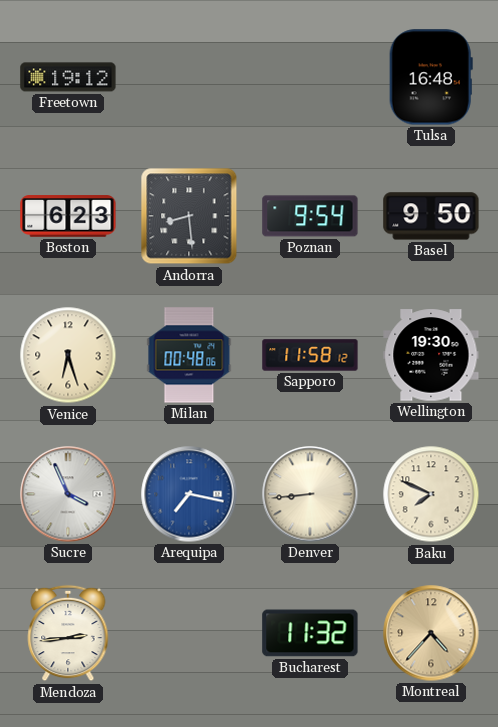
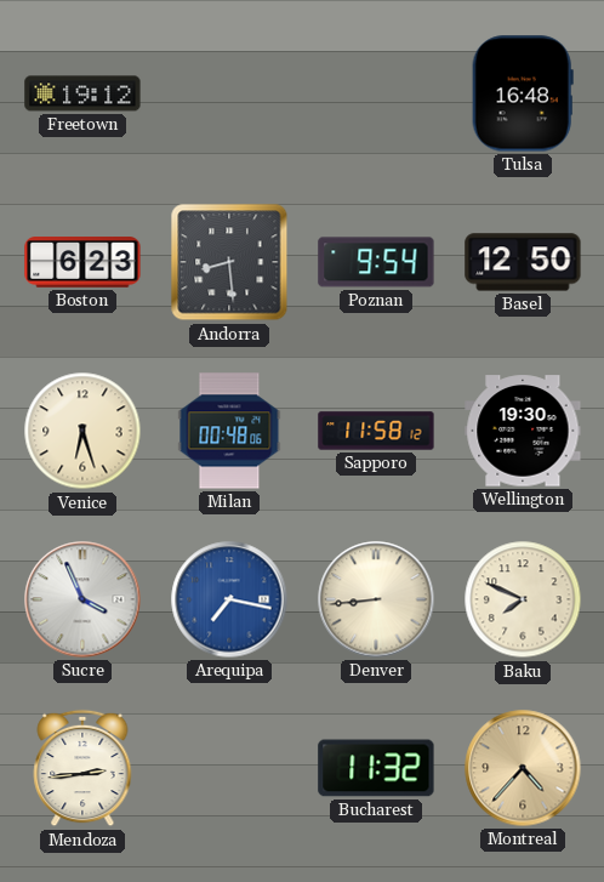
Basel: 9:50 -> 12:50
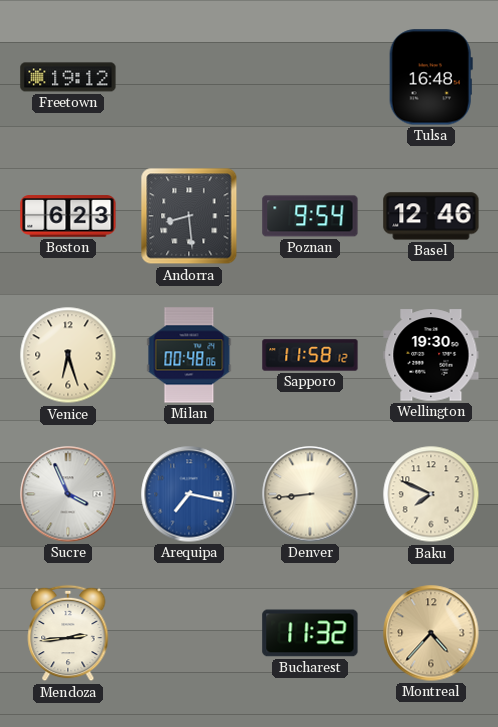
Basel: 12:50 -> 12:46
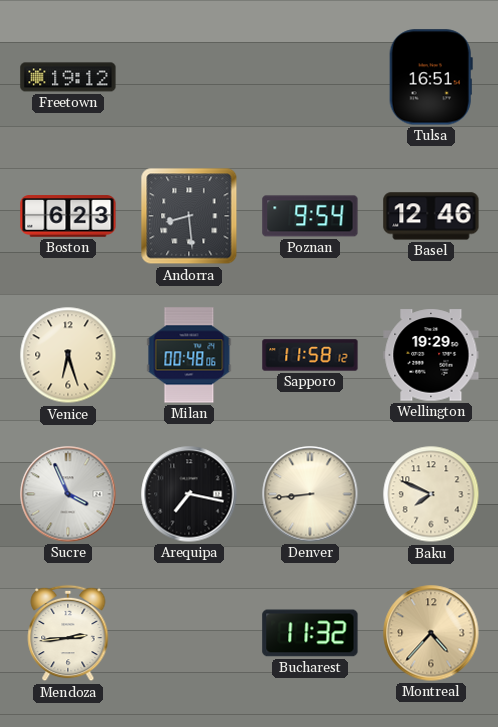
Tulsa: 16:48 -> 16:51
Wellington: 19:30 -> 19:29
Arequipa dial: blue -> black
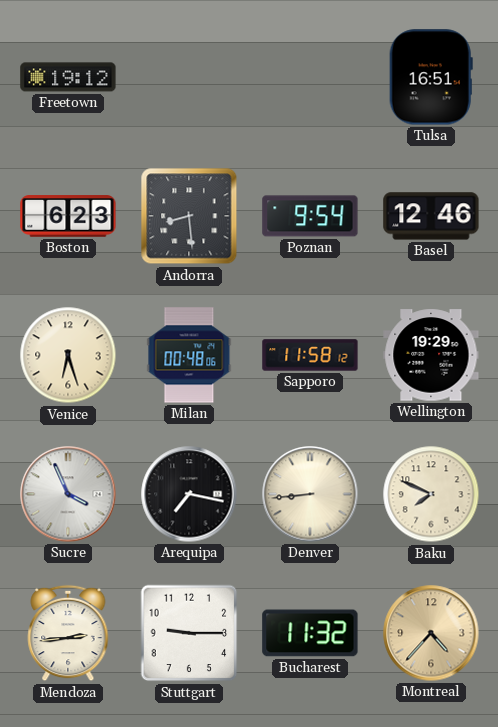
Stuttgart: none -> 9:15
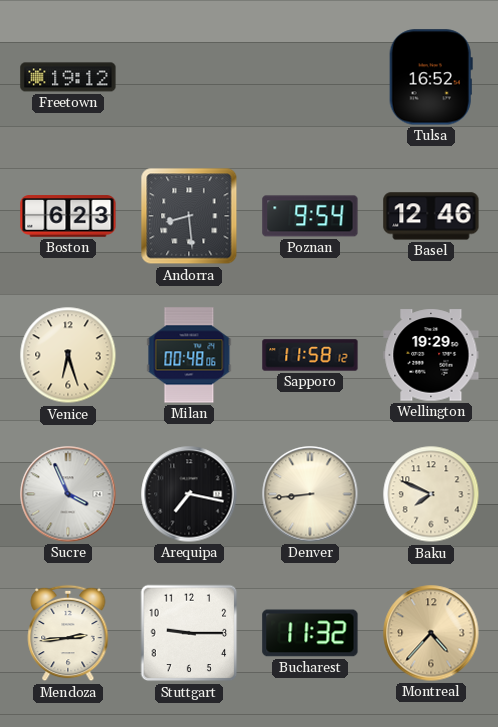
Tulsa: 16:51 -> 16:52
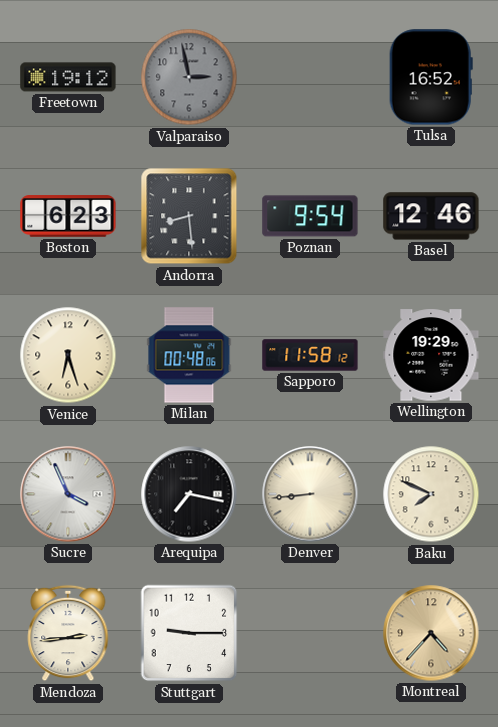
Valparaiso: none -> 2:58
Bucharest: 11:32 -> none
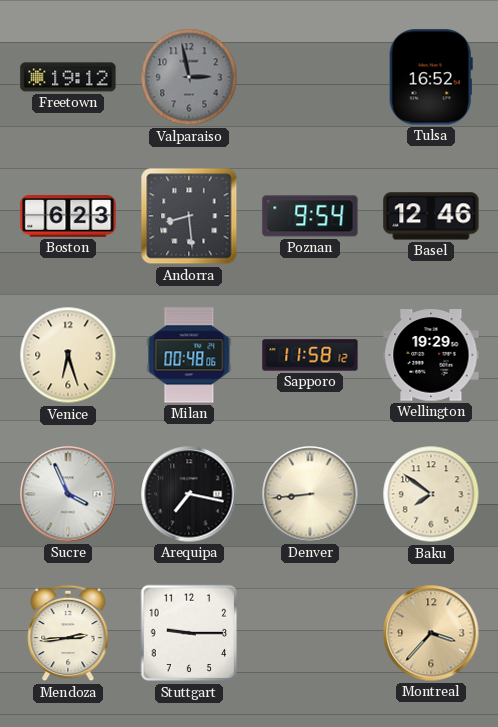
Baku: 7:49 -> 7:51
Montreal: 4:37 -> 3:37
